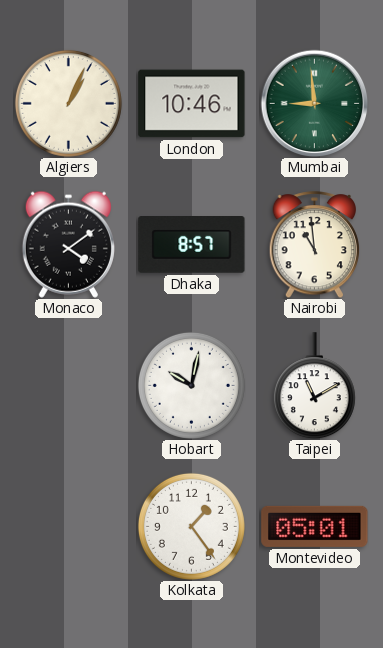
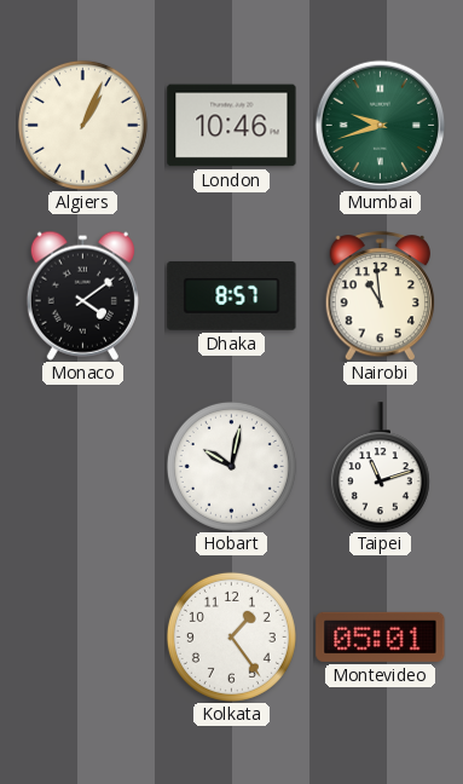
Mumbai: 8:59 -> 9:42
Taipei: 11:10 -> 11:12
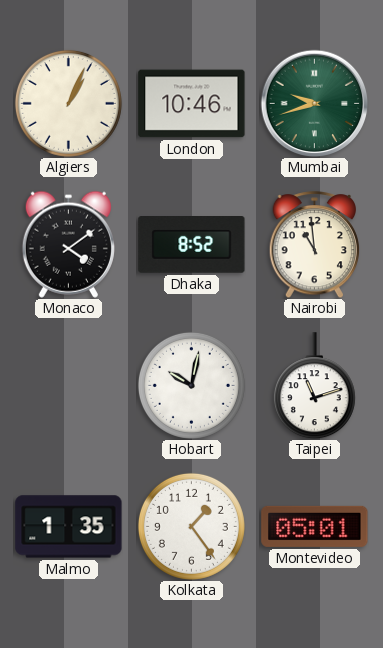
Dhaka: 8:57 -> 8:52
Malmo: none -> 1:35
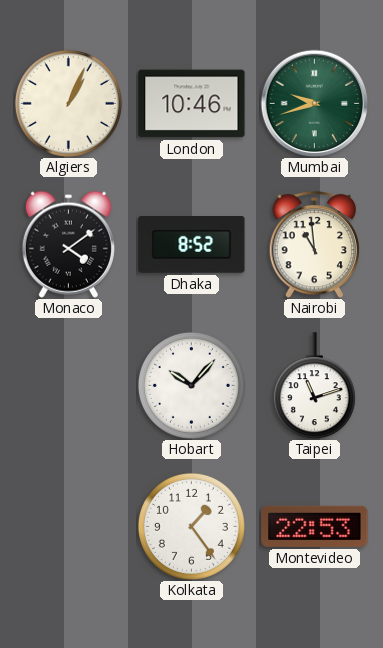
Hobart: 10:02 -> 10:07
Malmo: 1:35 -> none
Montevideo: 05:01 -> 22:53
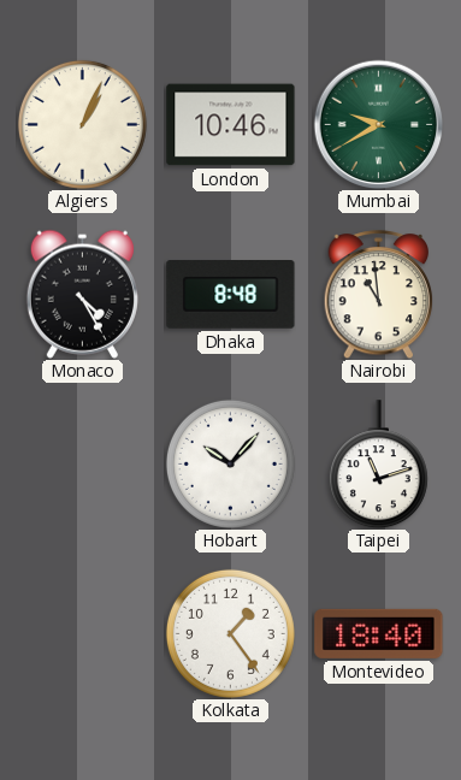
Mumbai: 9:42 -> 9:40
Monaco: 4:09 -> 4:25
Dhaka: 8:52 -> 8:48
Montevideo: 22:53 -> 18:40
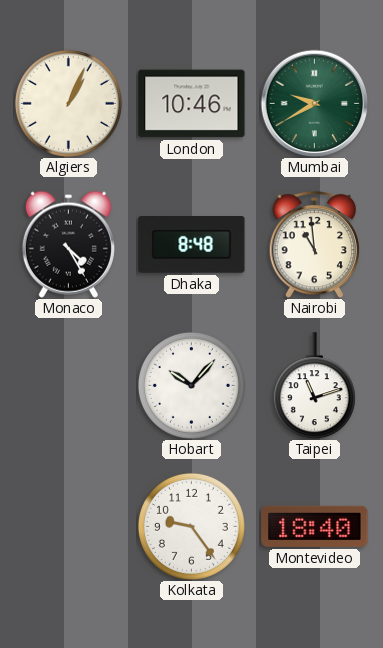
Kolkata: 1:24 -> 9:24
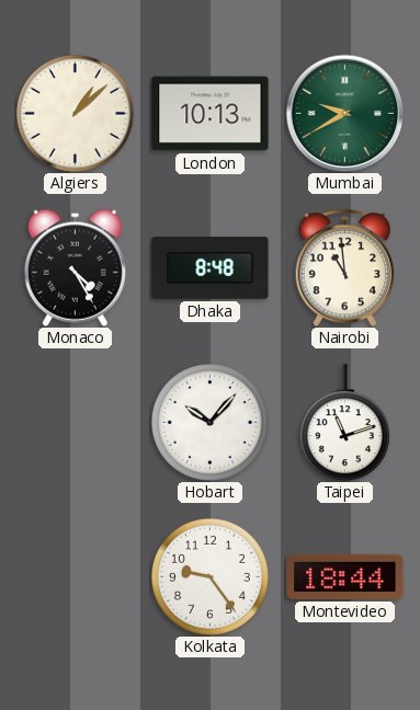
Algiers: 1:04 -> 1:08
London: 10:46 -> 10:13
Montevideo: 18:40 -> 18:44
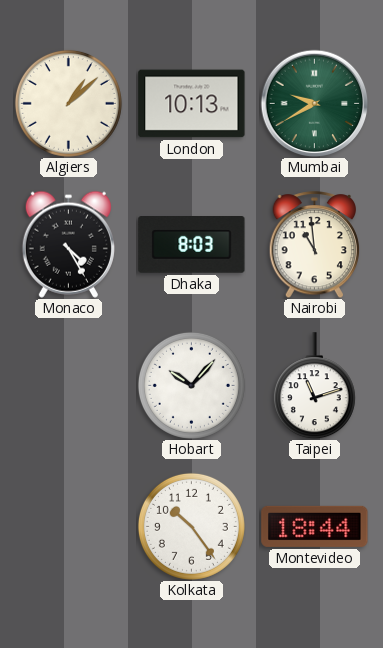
Dhaka: 8:48 -> 8:03
Kolkata: 9:24 -> 10:24
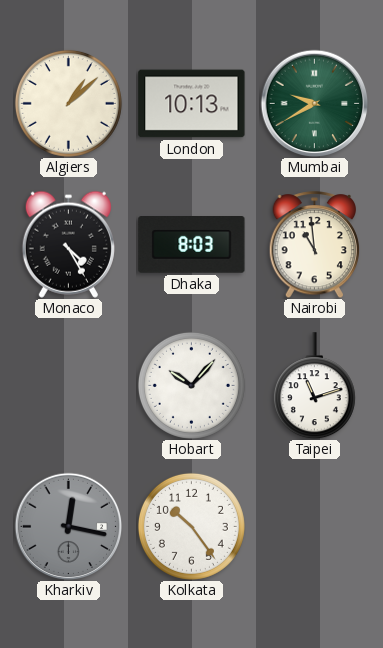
Kharkiv: none -> 12:17
Montevideo: 18:44 -> none
